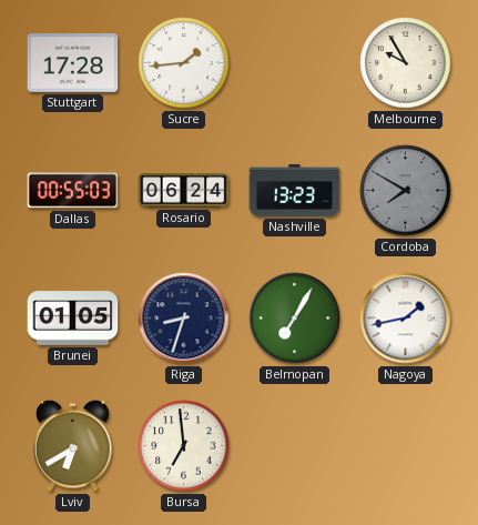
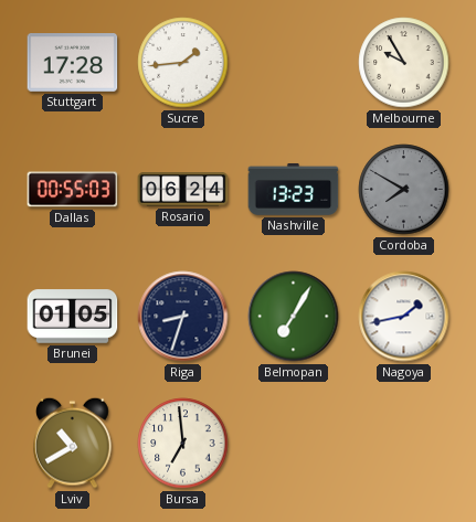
Lviv: 6:40 -> 10:40
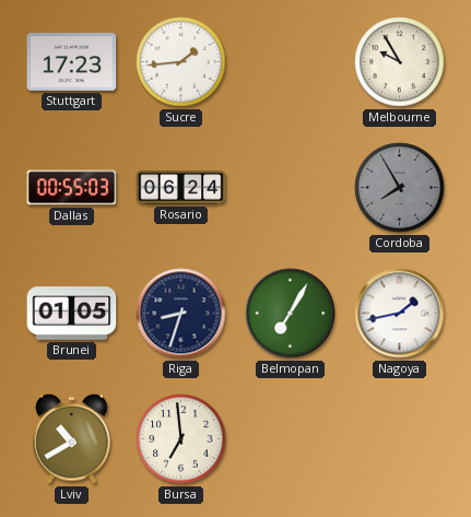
Stuttgart: 17:28 -> 17:23
Nashville: 13:23 -> none
Cordoba: 7:50 -> 7:55
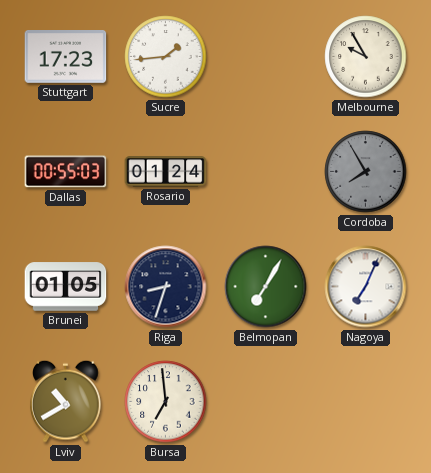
Rosario: 06:24 -> 01:24
Nagoya: 1:43 -> 7:04
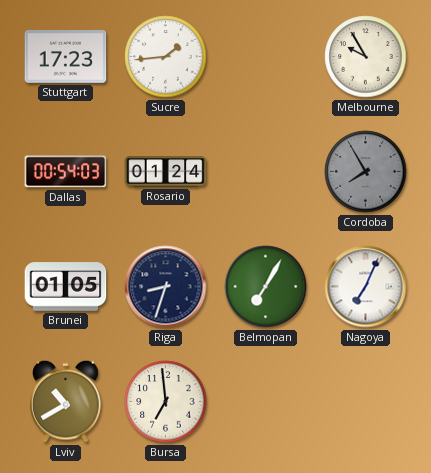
Dallas: 00:55 -> 00:54
